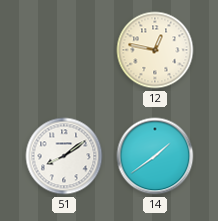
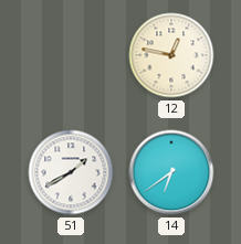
51: 8:09 -> 1:40
14: 1:39 -> 6:39
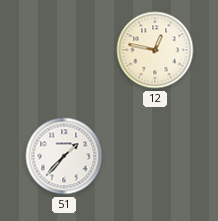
51: 1:40 -> 1:37
14: 6:39 -> none
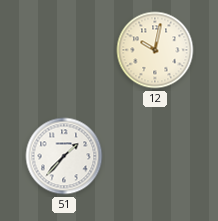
12: 12:47 -> 10:02
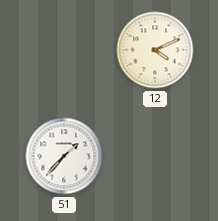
12: 10:02 -> 4:11
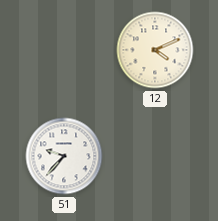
51: 1:37 -> 9:37
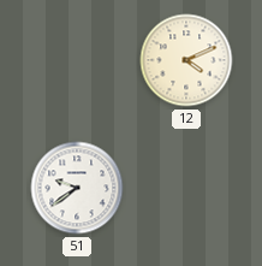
51: 9:37 -> 9:39
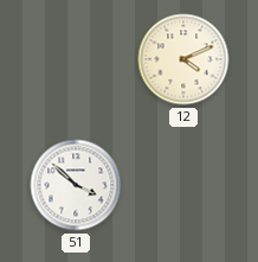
51: 9:39 -> 3:52
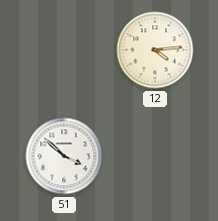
12: 4:11 -> 4:14
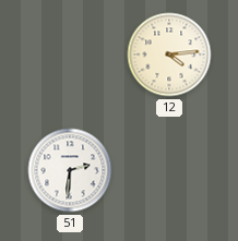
51: 3:52 -> 2:31
